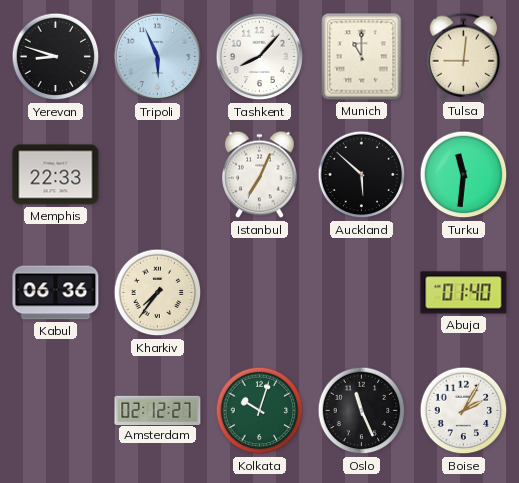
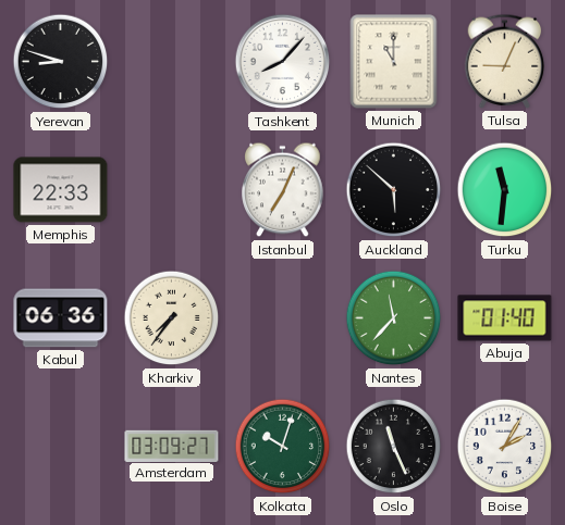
Tripoli: 5:56 -> none
Tulsa: 9:01 -> 9:04
Nantes: none -> 11:37
Amsterdam: 02:12 -> 03:09
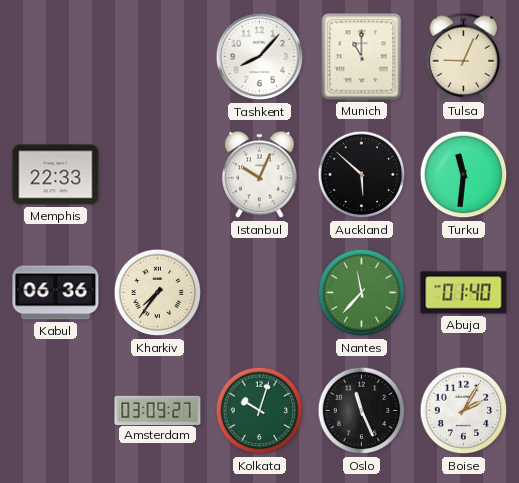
Yerevan: 8:48 -> none
Istanbul: 7:04 -> 10:04
